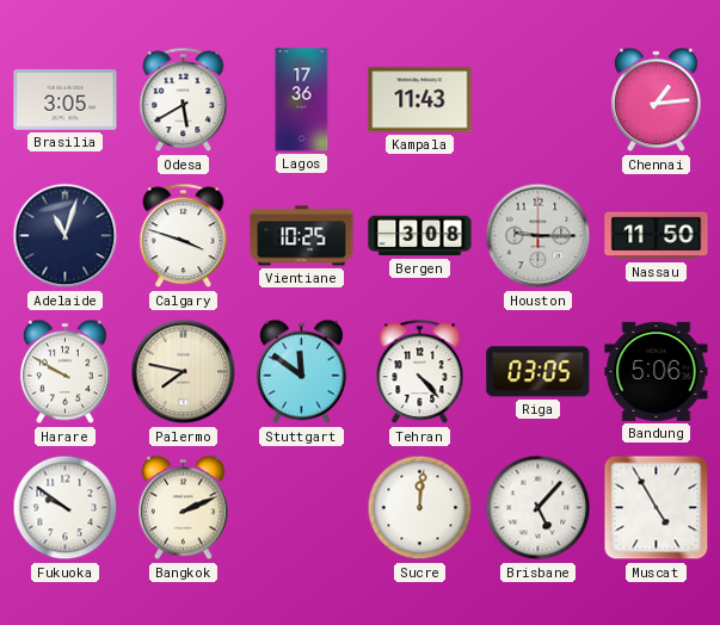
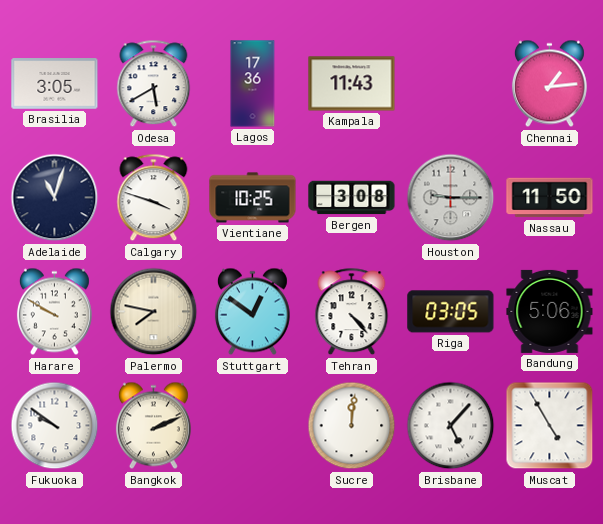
Stuttgart: 11:51 -> 12:51
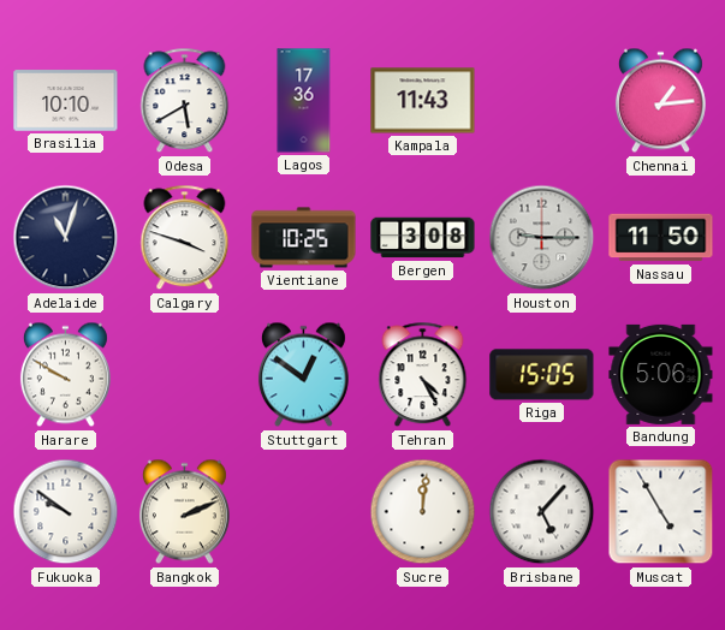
Brasilia: 3:05 -> 10:10
Palermo: 7:47 -> none
Tehran: 4:23 -> 4:25
Riga: 03:05 -> 15:05
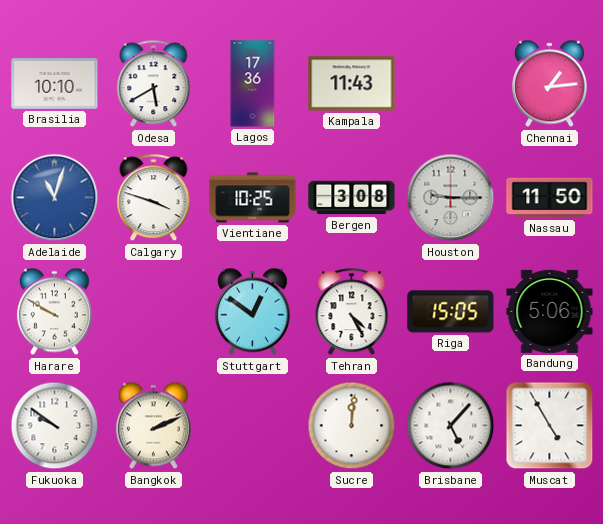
Adelaide dial: navy -> blue
